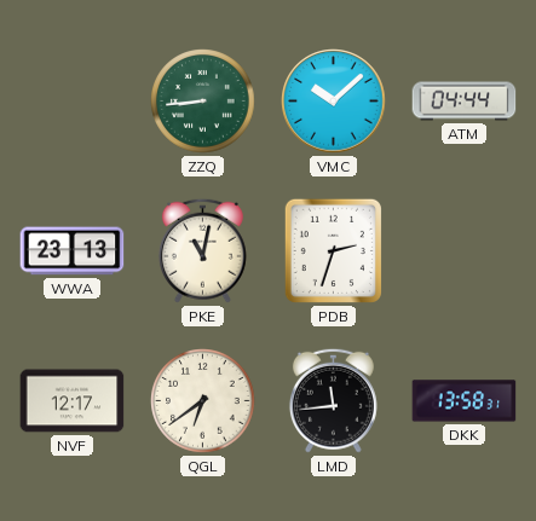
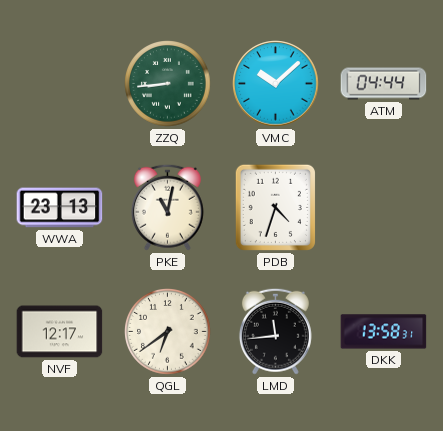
PDB: 2:33 -> 4:33
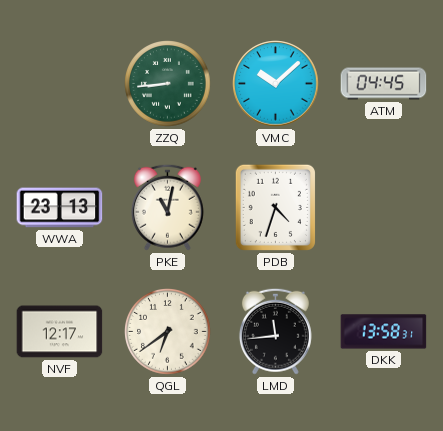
ATM: 04:44 -> 04:45
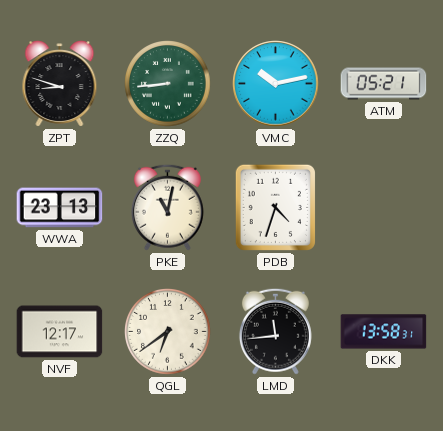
ZPT: none -> 8:48
VMC: 10:08 -> 10:13
ATM: 04:45 -> 05:21
